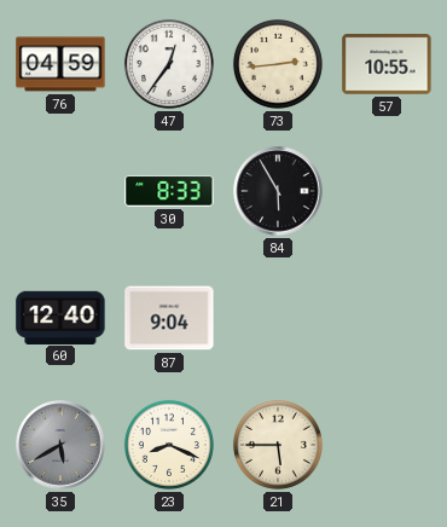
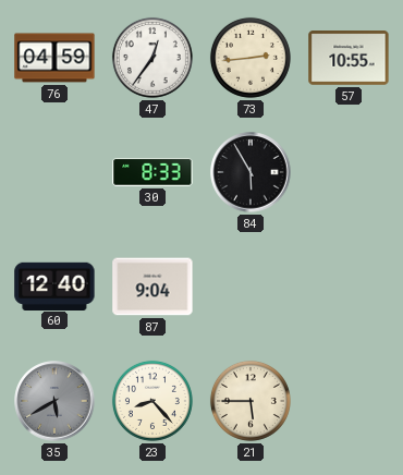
23: 8:19 -> 8:23
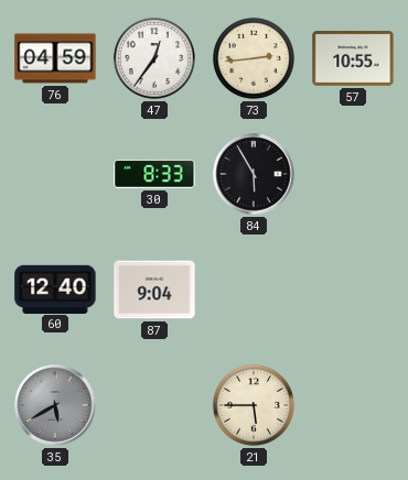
23: 8:23 -> none
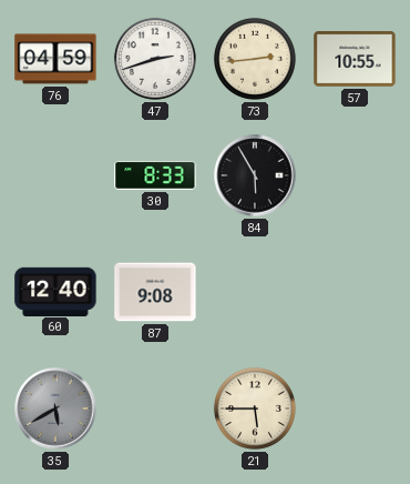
47: 12:36 -> 2:42
87: 9:04 -> 9:08
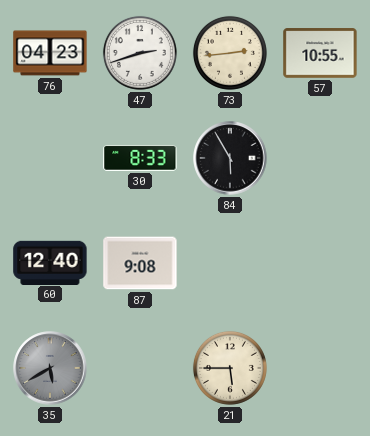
76: 04:59 -> 04:23
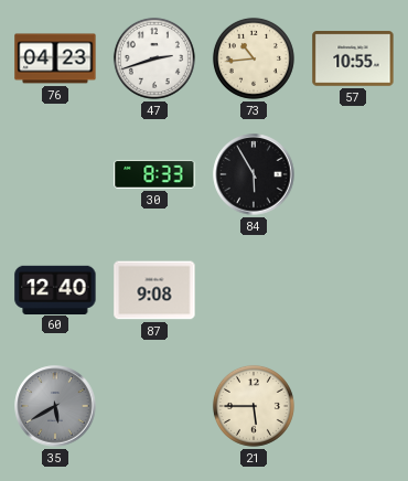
73: 2:44 -> 10:44
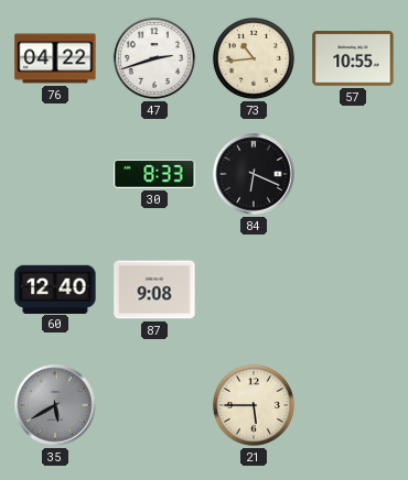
76: 04:23 -> 04:22
84: 5:55 -> 6:19
